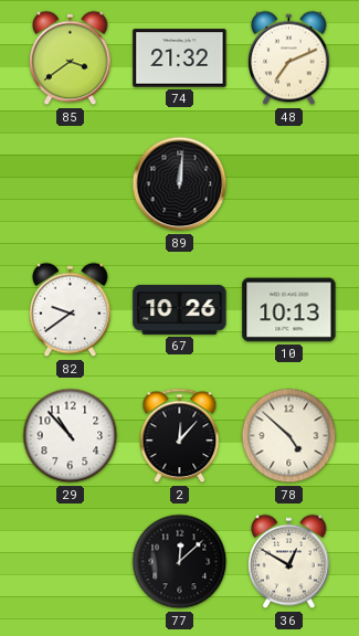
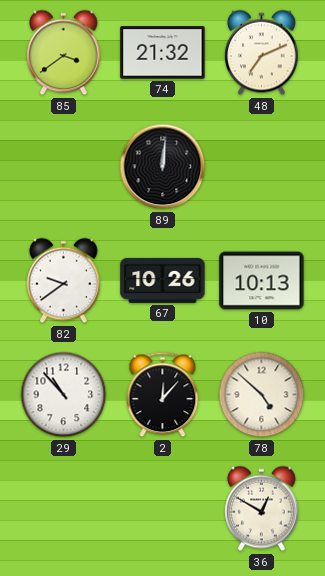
77: 12:08 -> none
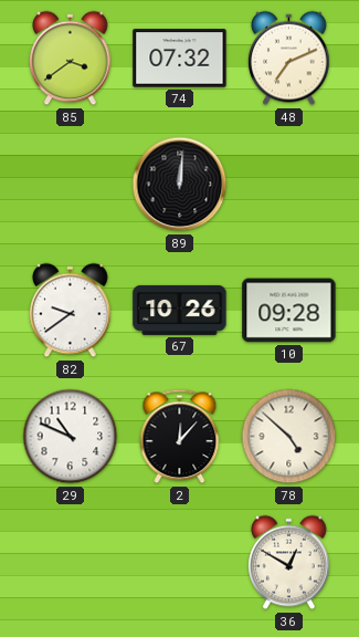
74: 21:32 -> 07:32
10: 10:13 -> 09:28
29: 10:53 -> 10:49
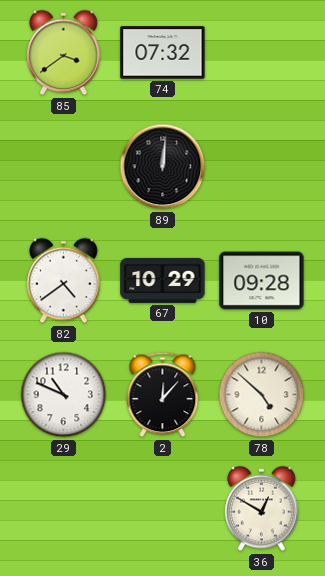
48: 7:11 -> none
82: 9:39 -> 4:39
67: 10:26 -> 10:29
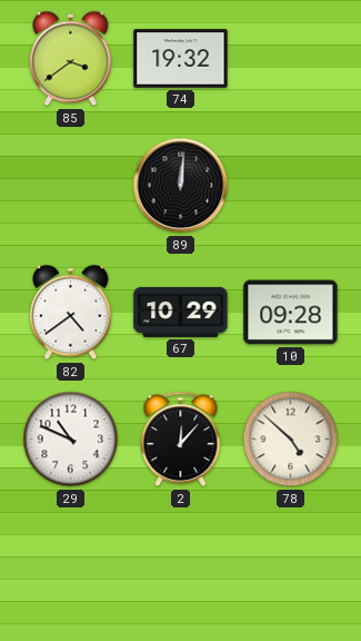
74: 07:32 -> 19:32
36: 12:50 -> none
